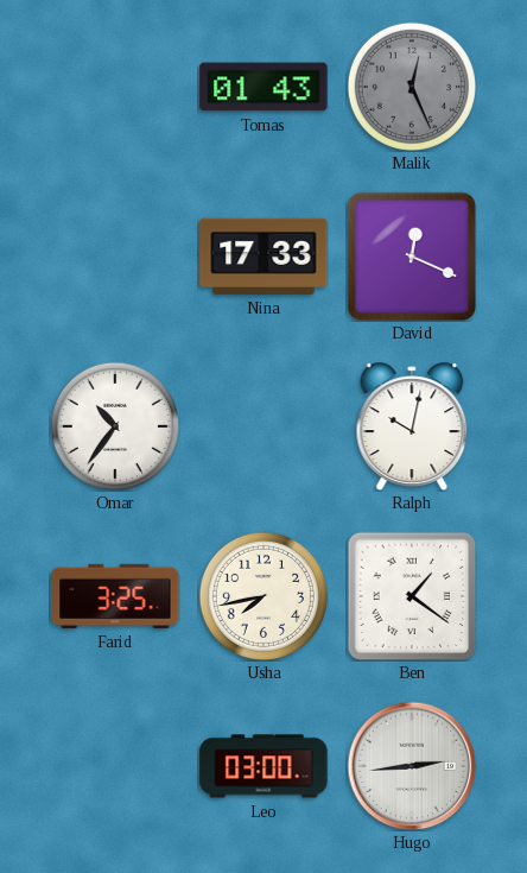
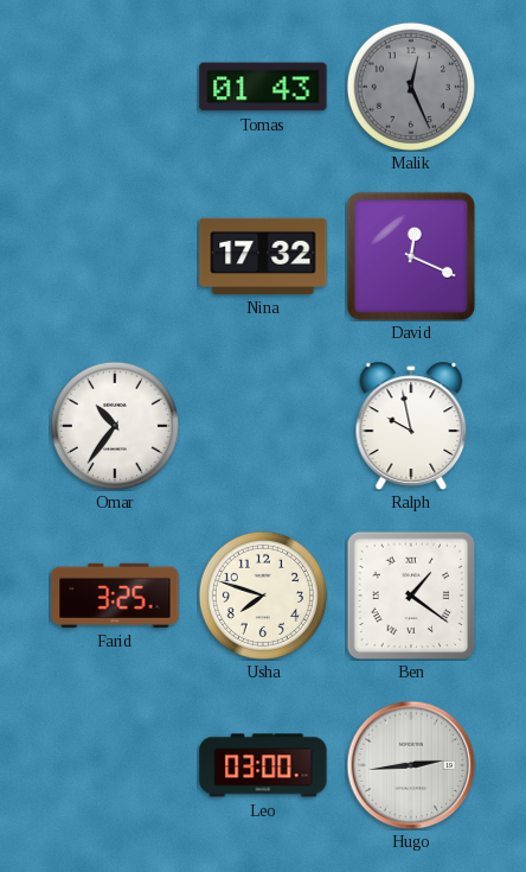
Nina: 17:33 -> 17:32
Ralph: 10:02 -> 9:58
Usha: 7:43 -> 7:48
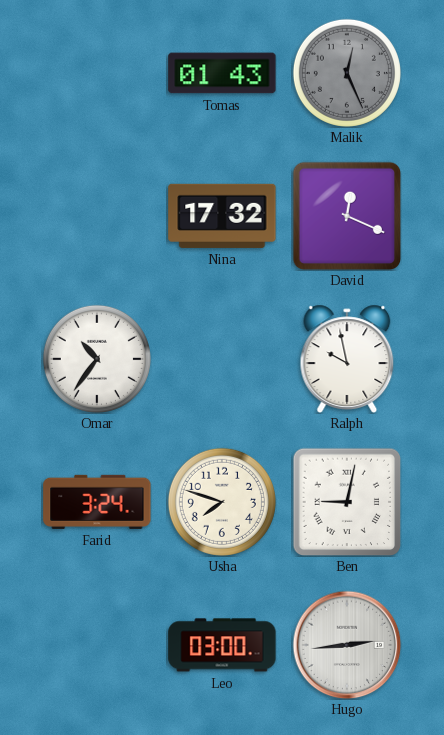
Farid: 3:25 -> 3:24
Ben: 1:21 -> 9:02
